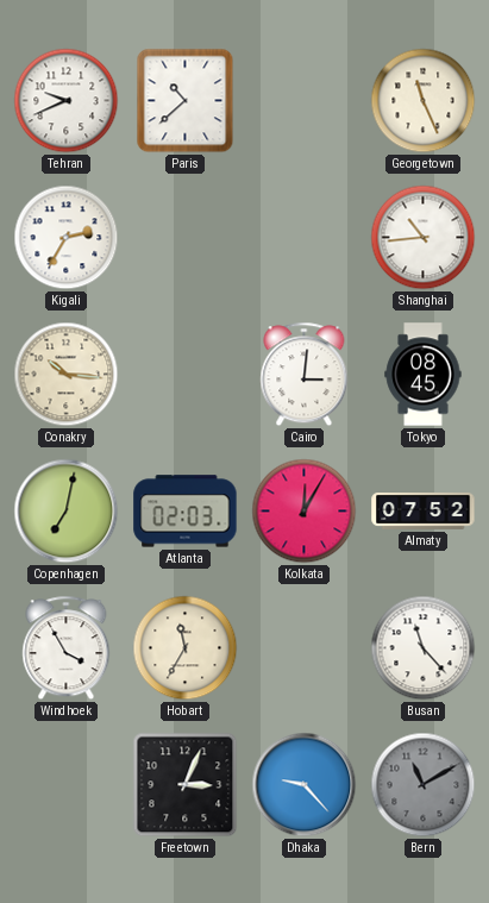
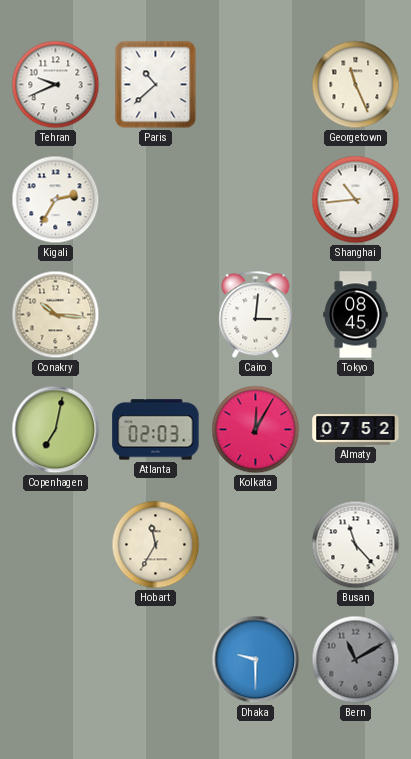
Windhoek: 3:55 -> none
Freetown: 3:04 -> none
Dhaka: 9:23 -> 9:30
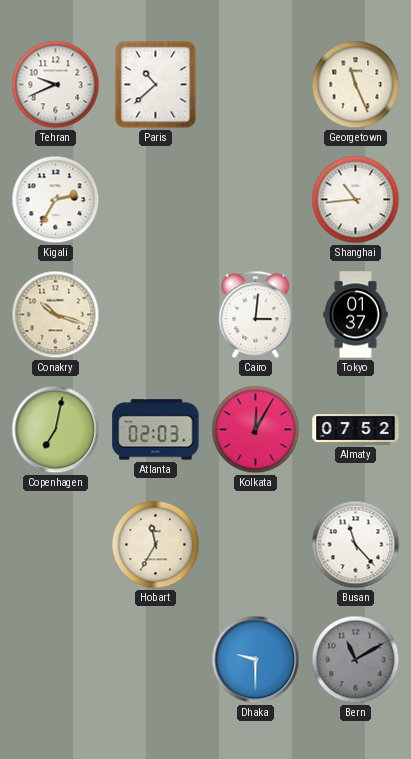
Conakry: 10:16 -> 10:18
Tokyo: 08:45 -> 01:37
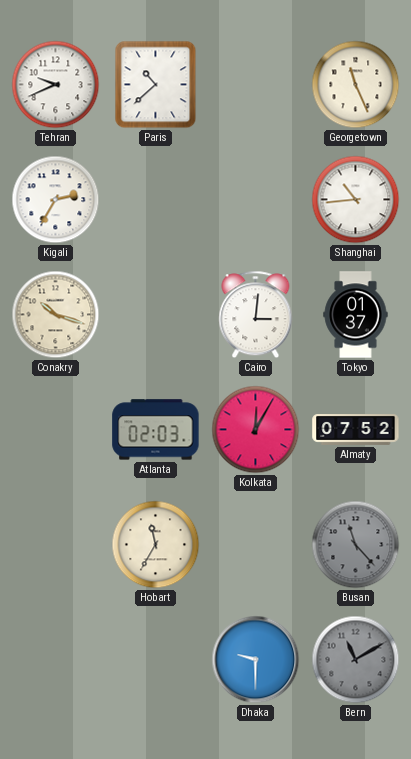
Copenhagen: 7:02 -> none
Busan dial: white -> grey
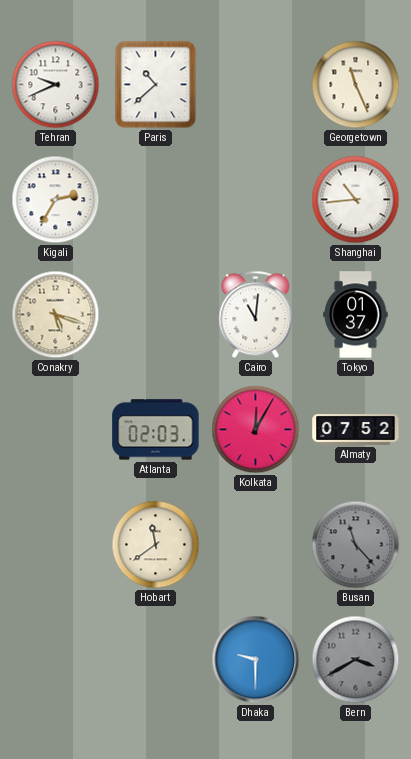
Conakry: 10:18 -> 5:18
Cairo: 3:01 -> 11:01
Hobart: 11:35 -> 11:39
Bern: 11:10 -> 3:40
